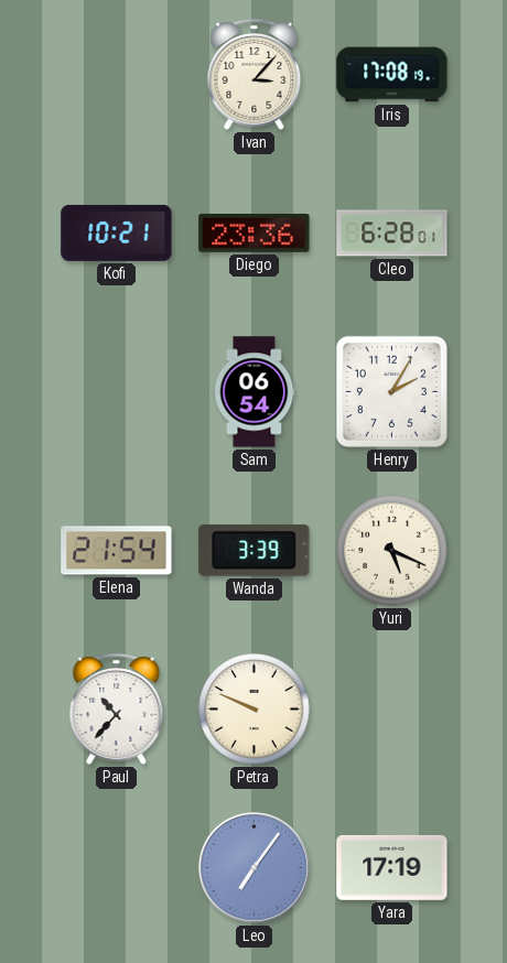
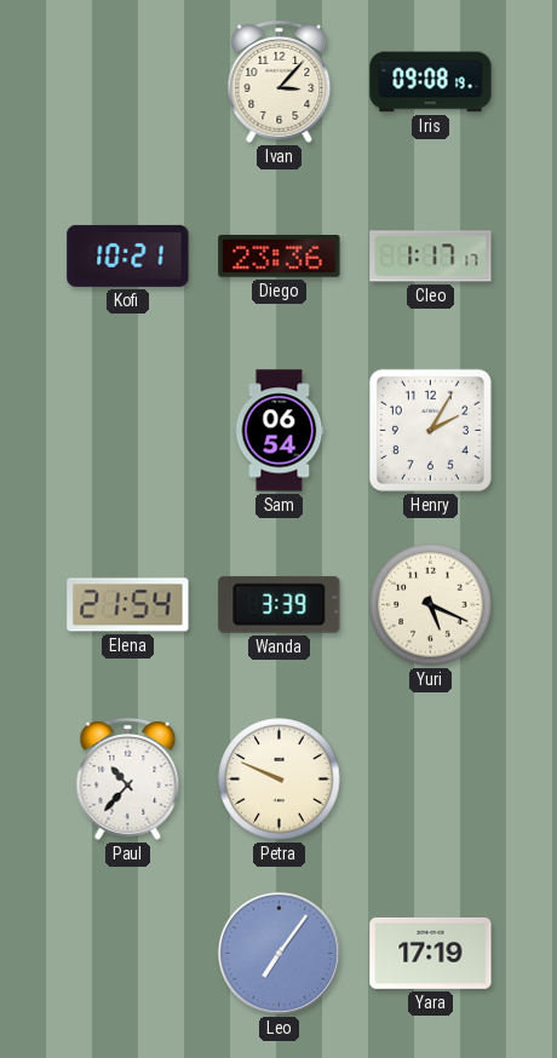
Iris: 17:08 -> 09:08
Cleo: 6:28 -> 1:17
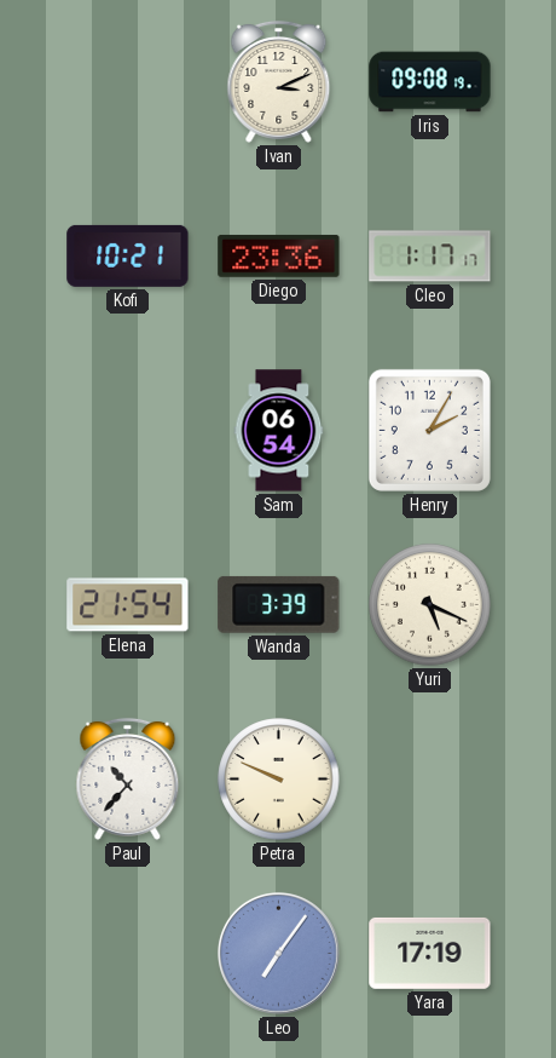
Ivan: 3:07 -> 3:11
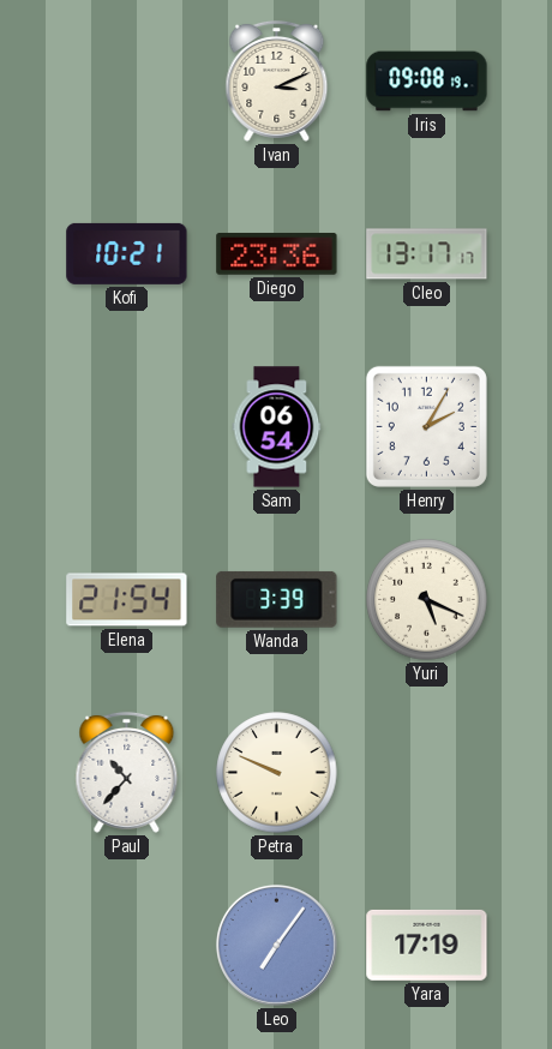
Cleo: 1:17 -> 13:17
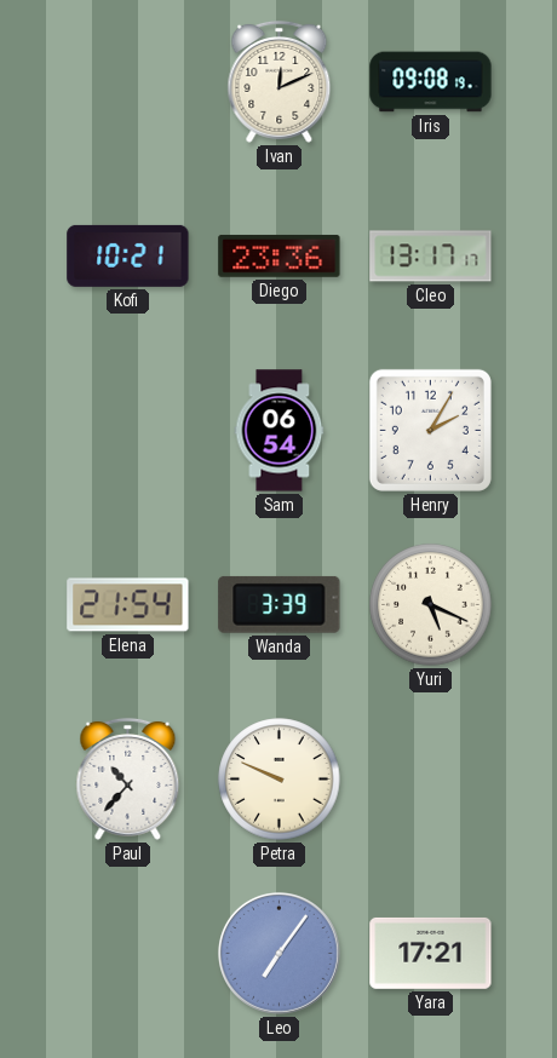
Ivan: 3:11 -> 12:11
Yara: 17:19 -> 17:21
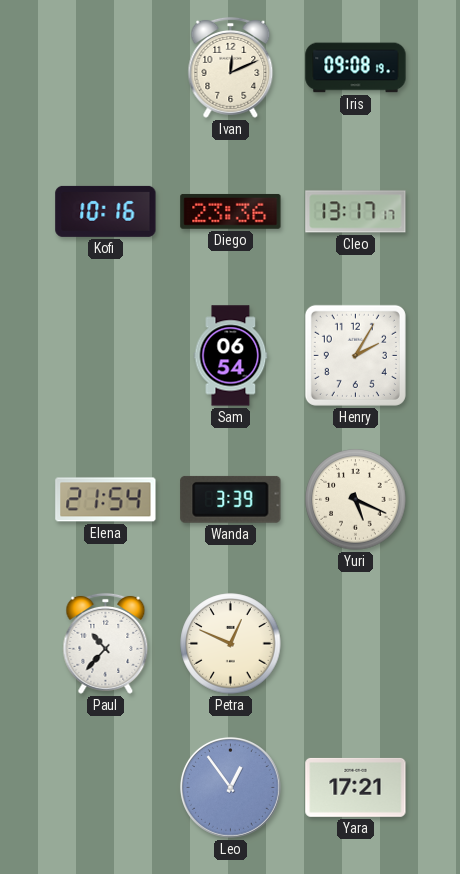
Kofi: 10:21 -> 10:16
Petra: 9:49 -> 12:49
Leo: 7:06 -> 12:54
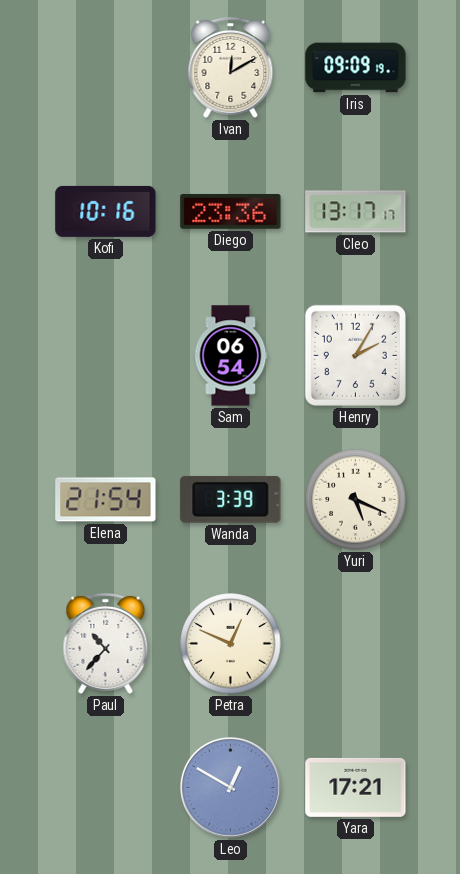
Ivan: 12:11 -> 12:10
Iris: 09:08 -> 09:09
Leo: 12:54 -> 12:50
